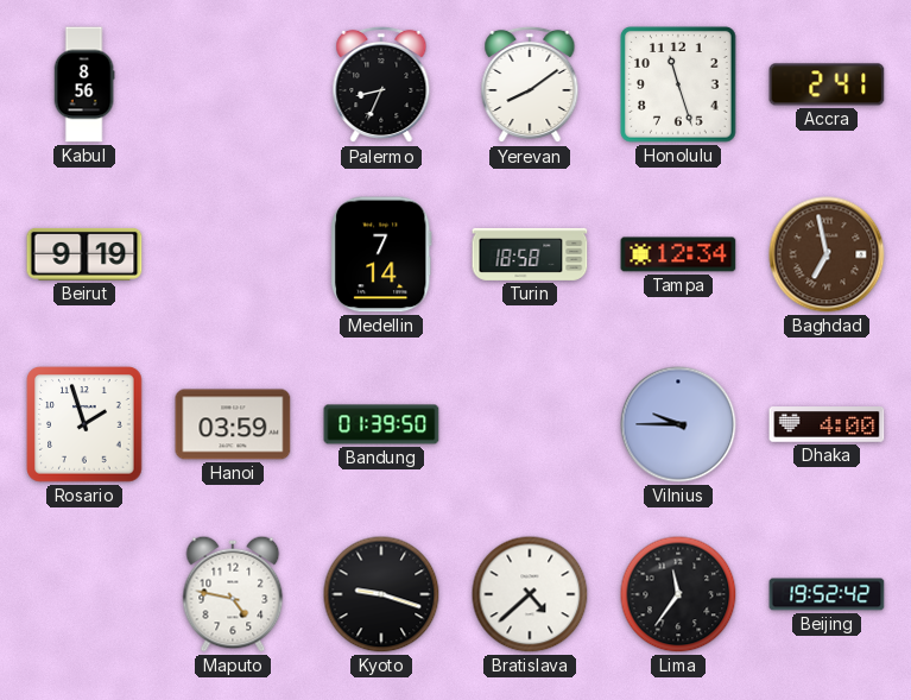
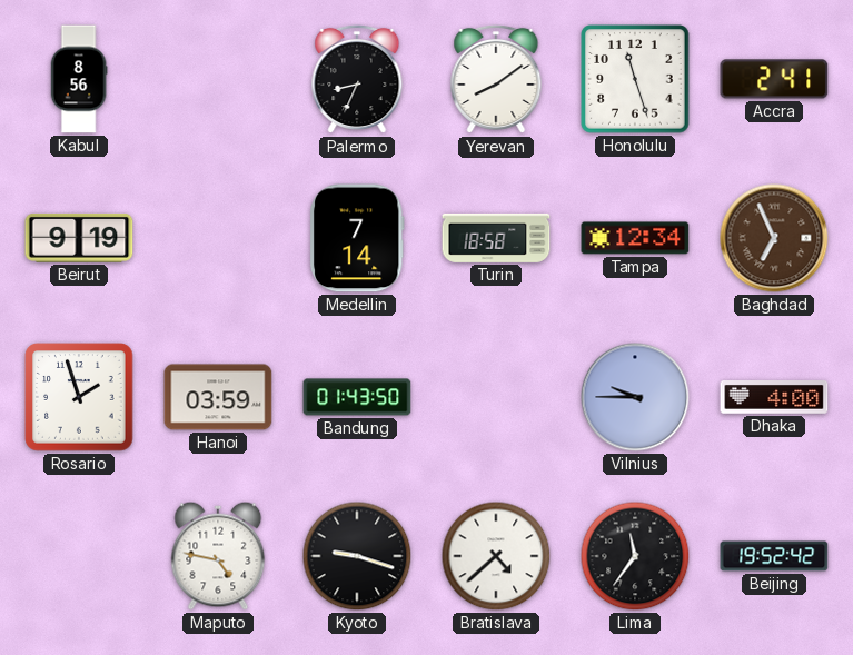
Baghdad: 6:58 -> 6:56
Bandung: 01:39 -> 01:43
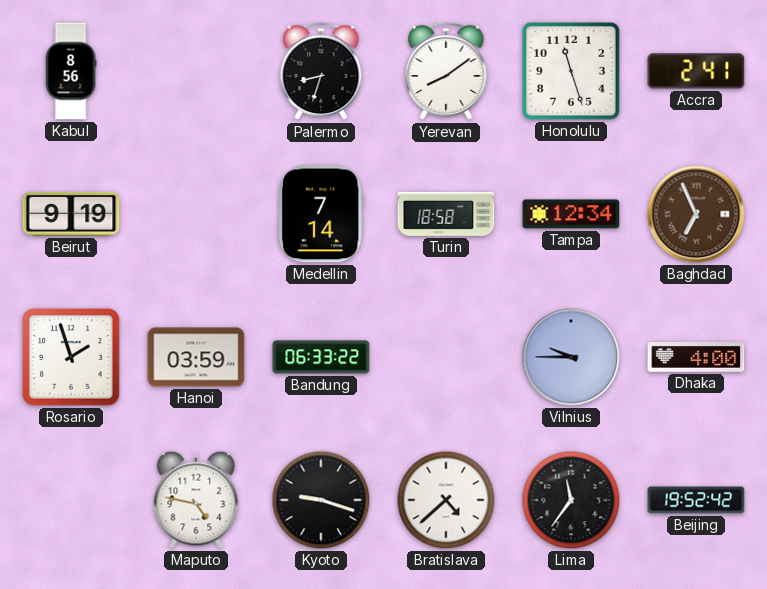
Palermo: 8:34 -> 8:33
Bandung: 01:43 -> 06:33
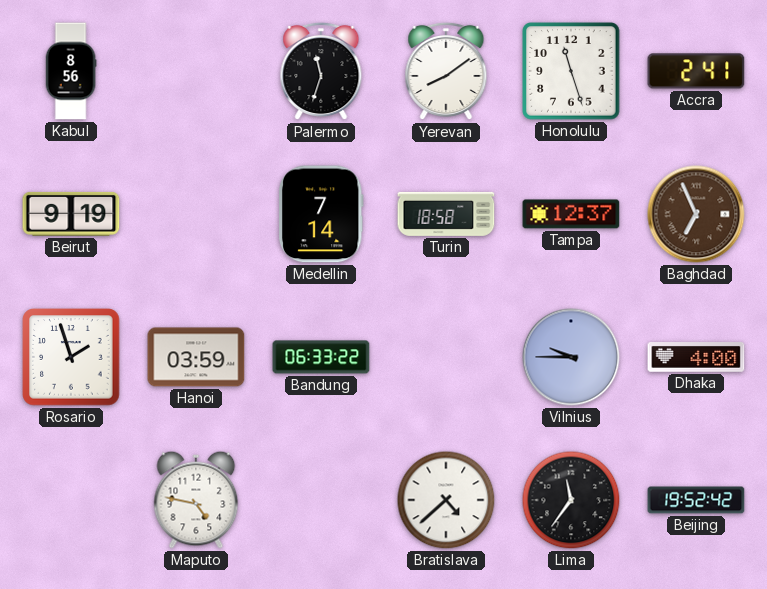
Palermo: 8:33 -> 11:33
Tampa: 12:34 -> 12:37
Kyoto: 9:18 -> none
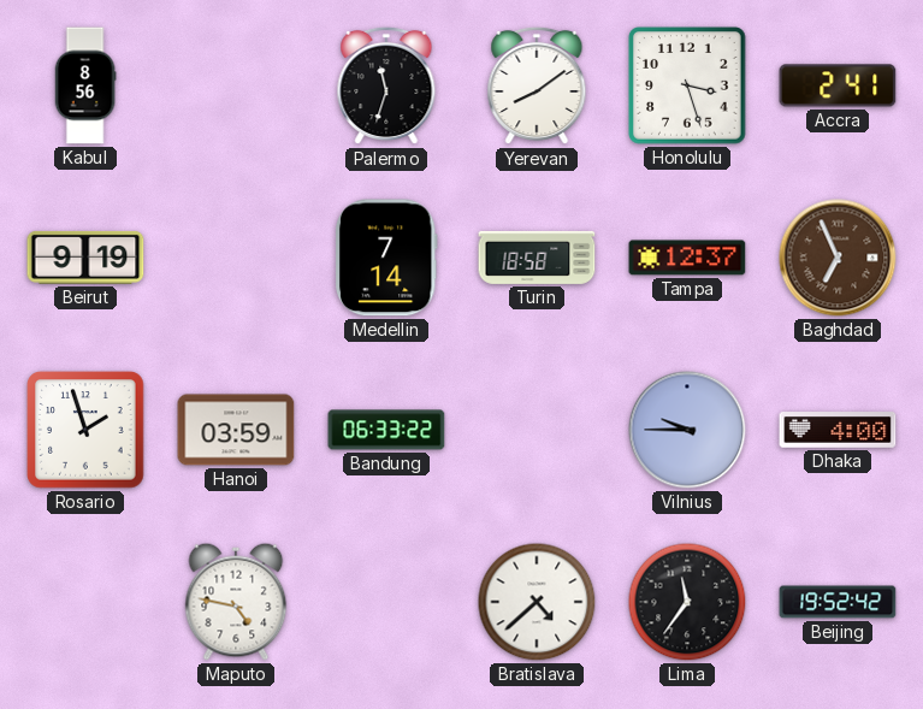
Honolulu: 11:27 -> 3:27
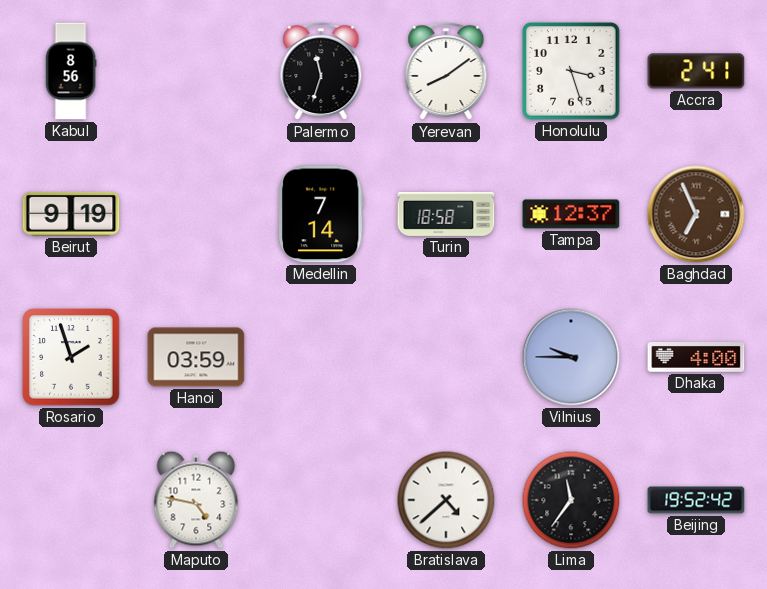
Bandung: 06:33 -> none
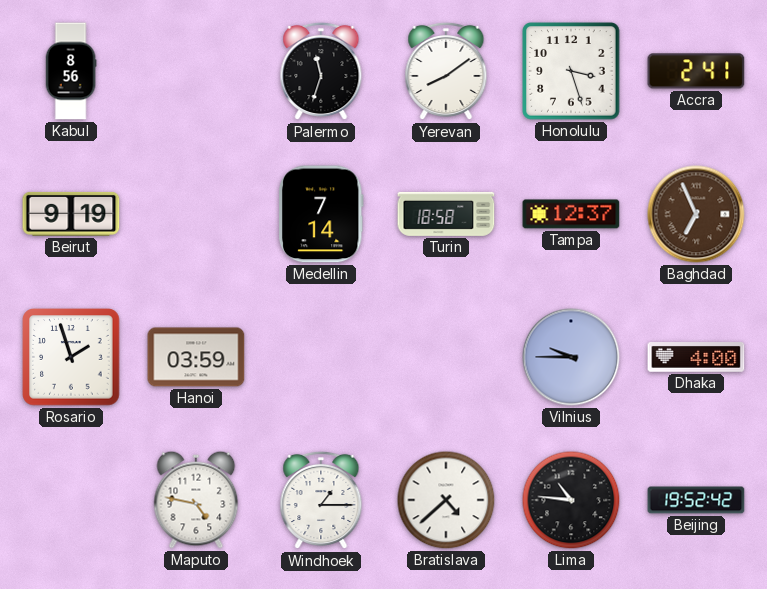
Windhoek: none -> 1:15
Lima: 11:36 -> 10:46
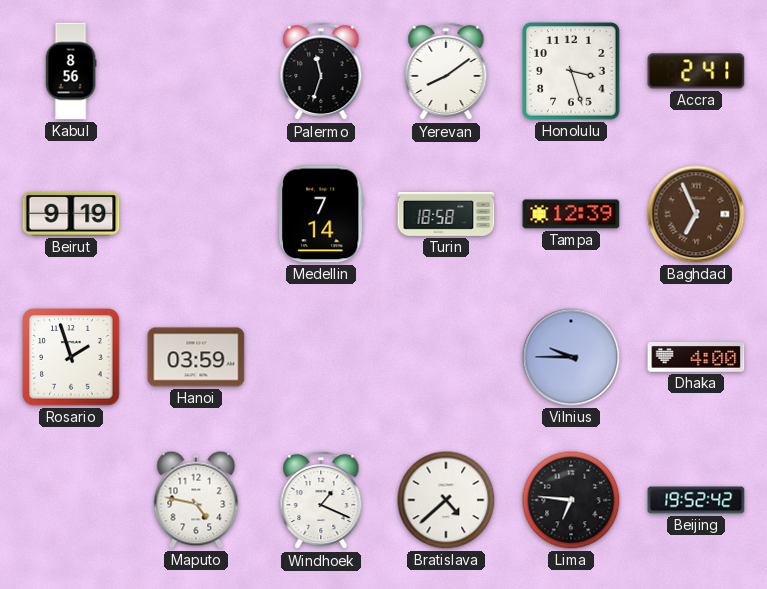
Tampa: 12:37 -> 12:39
Windhoek: 1:15 -> 1:19
Lima: 10:46 -> 6:46
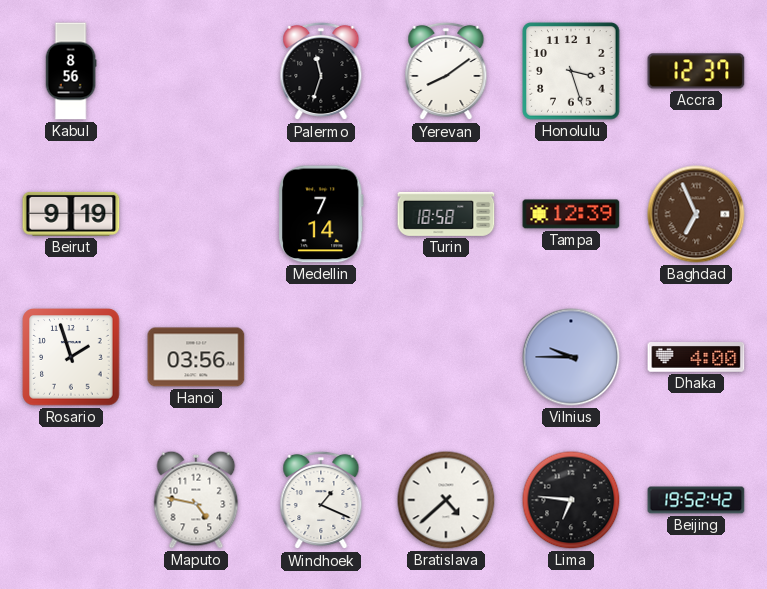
Accra: 2:41 -> 12:37
Hanoi: 03:59 -> 03:56
